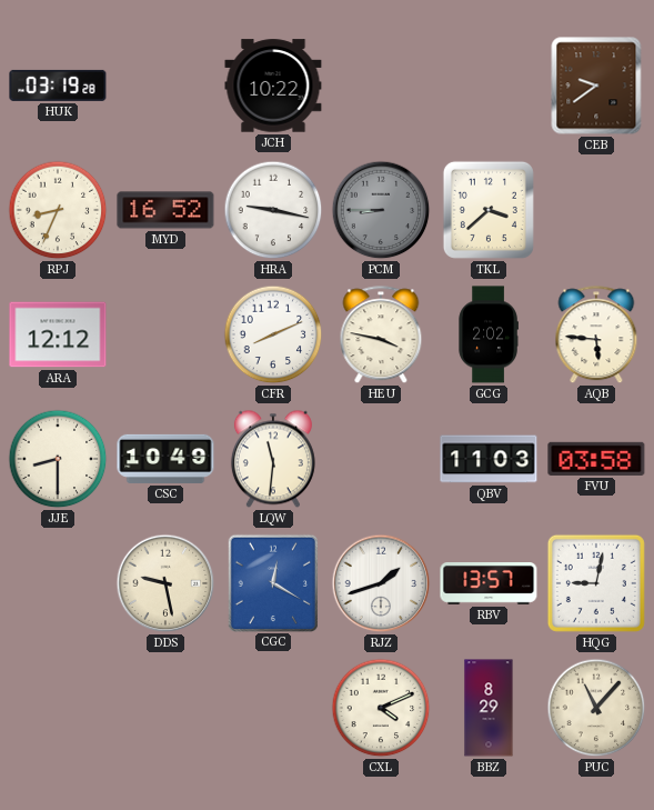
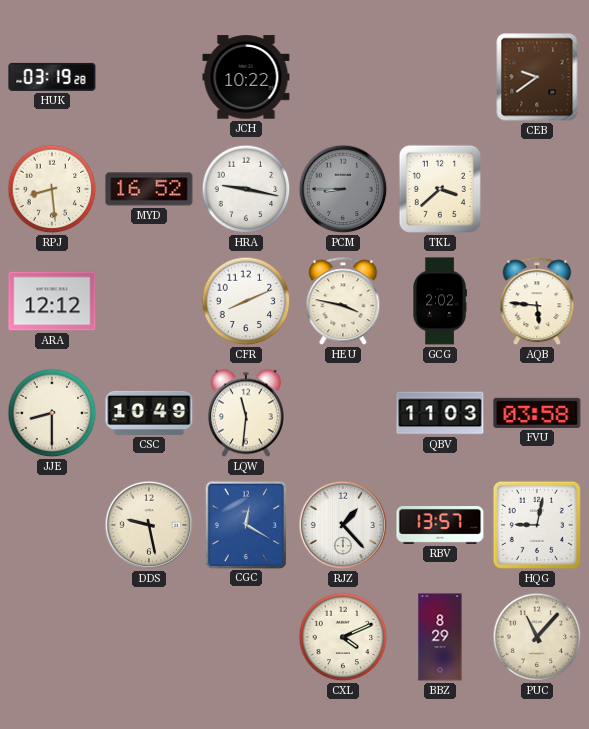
RPJ: 8:34 -> 8:29
RJZ: 1:42 -> 1:23
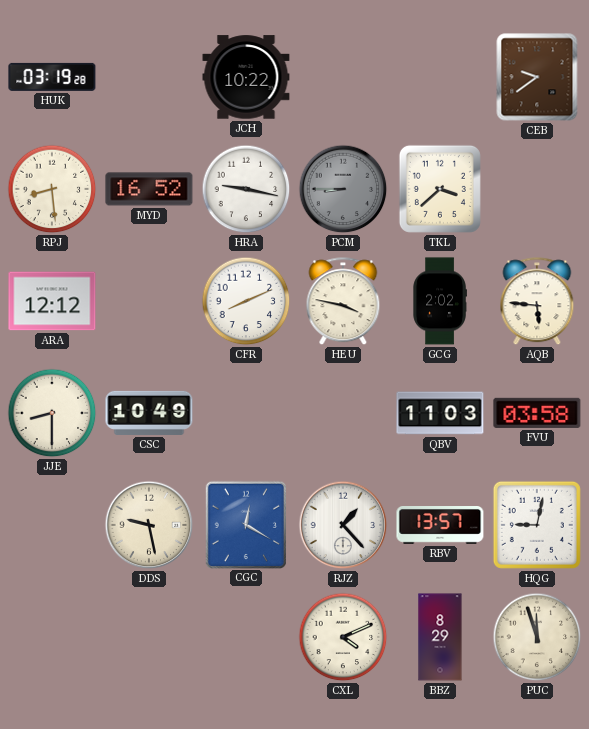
LQW: 11:31 -> none
PUC: 11:07 -> 11:57
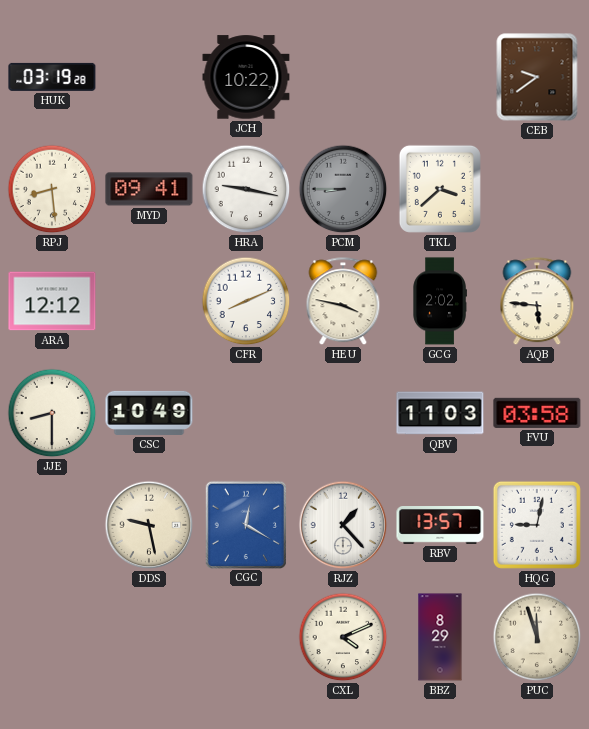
MYD: 16:52 -> 09:41
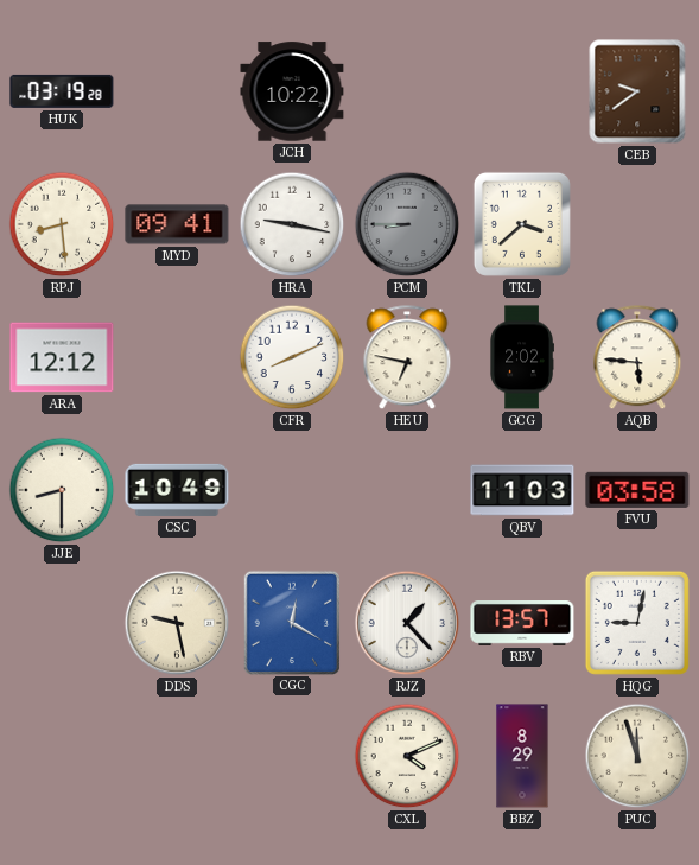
HEU: 3:47 -> 6:47
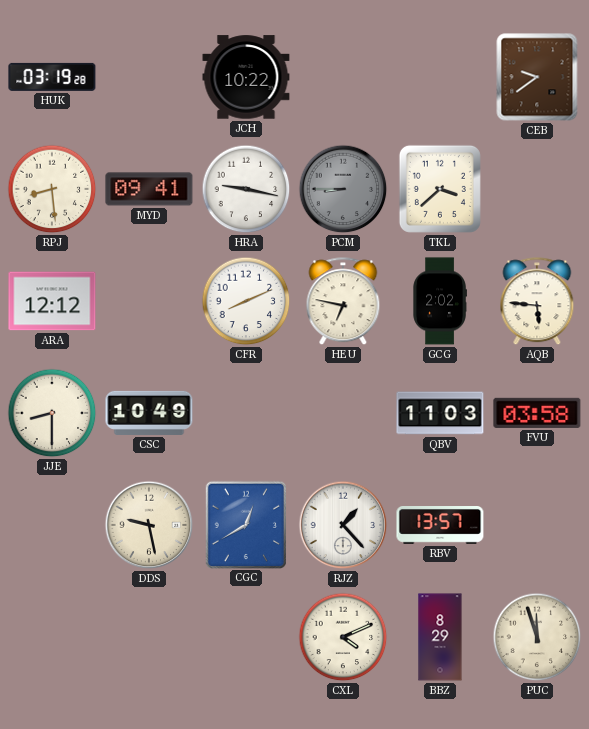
CGC: 12:20 -> 12:40
HQG: 9:02 -> none
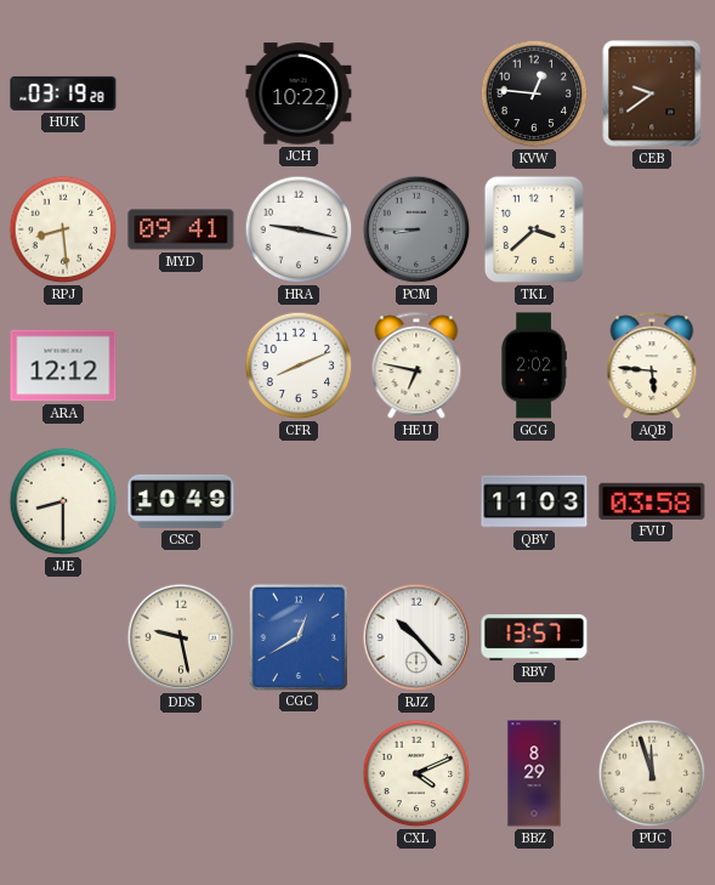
KVW: none -> 12:46
RJZ: 1:23 -> 10:23
